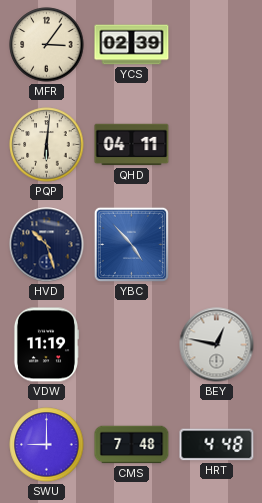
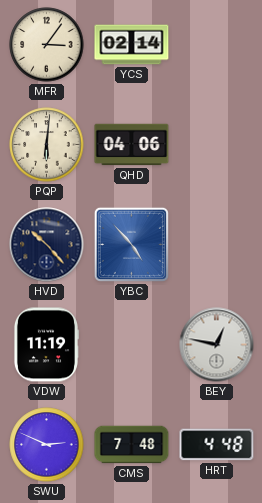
YCS: 02:39 -> 02:14
QHD: 04:11 -> 04:06
HVD: 10:27 -> 10:23
SWU: 9:00 -> 2:49
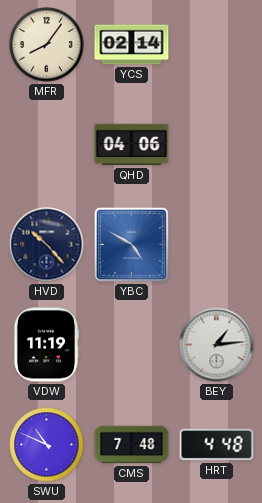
MFR: 3:06 -> 8:06
PQP: 6:01 -> none
YBC: 4:53 -> 4:50
BEY: 12:47 -> 1:14
SWU: 2:49 -> 10:49
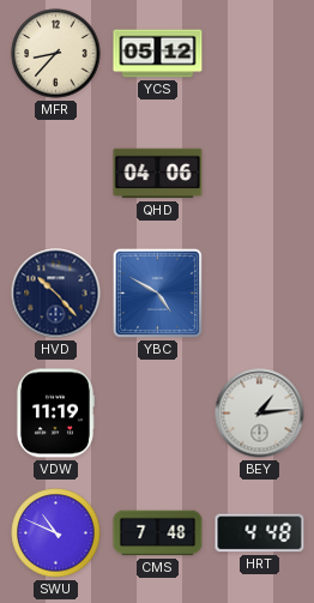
MFR: 8:06 -> 8:37
YCS: 02:14 -> 05:12
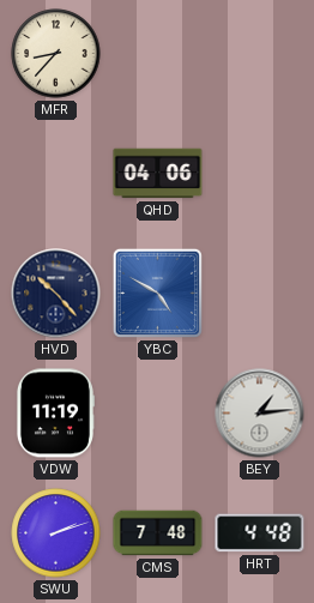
YCS: 05:12 -> none
SWU: 10:49 -> 2:12
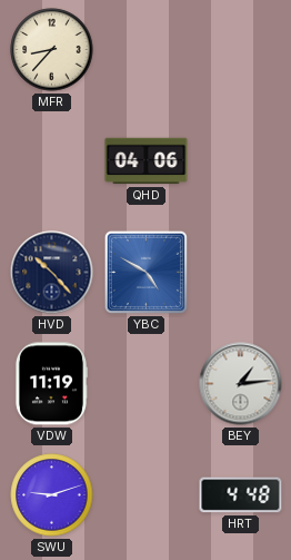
SWU: 2:12 -> 9:12
CMS: 7:48 -> none
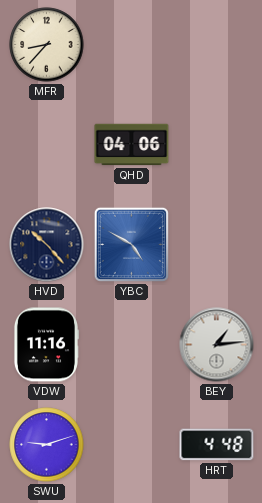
VDW: 11:19 -> 11:16
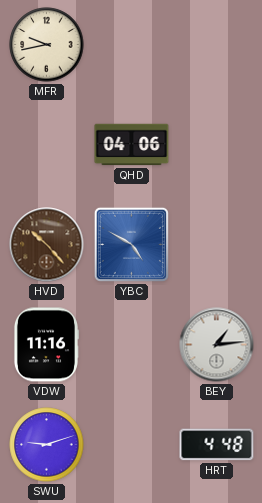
MFR: 8:37 -> 9:43
HVD dial: navy -> brown
